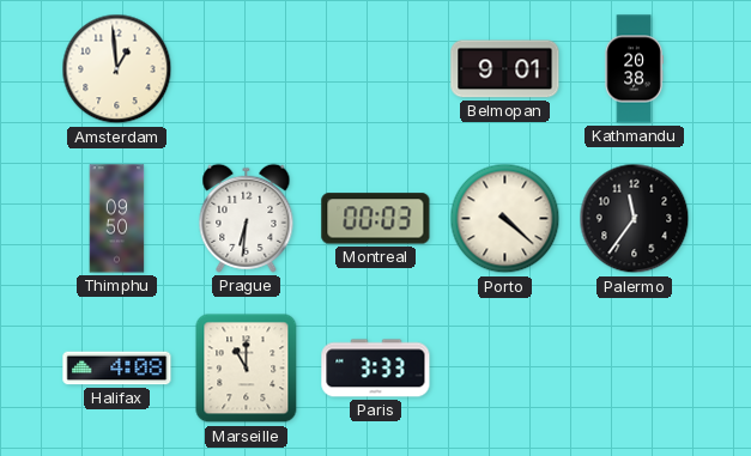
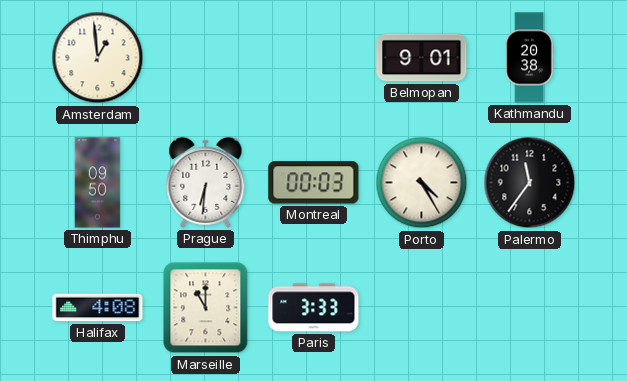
Porto: 4:22 -> 4:25
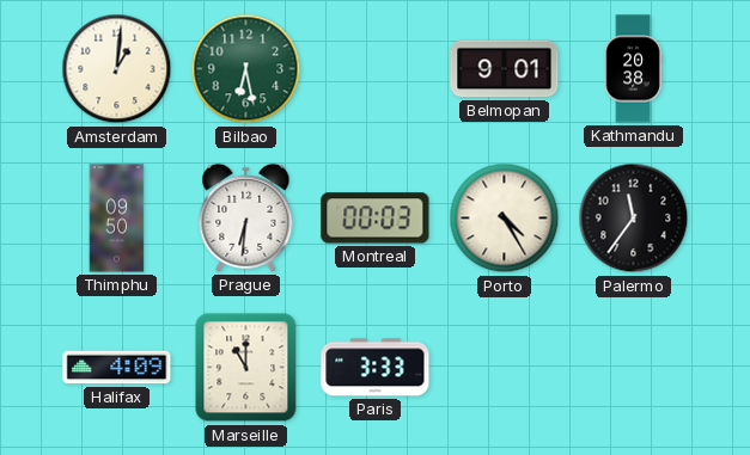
Amsterdam: 12:59 -> 1:01
Bilbao: none -> 6:28
Halifax: 4:08 -> 4:09
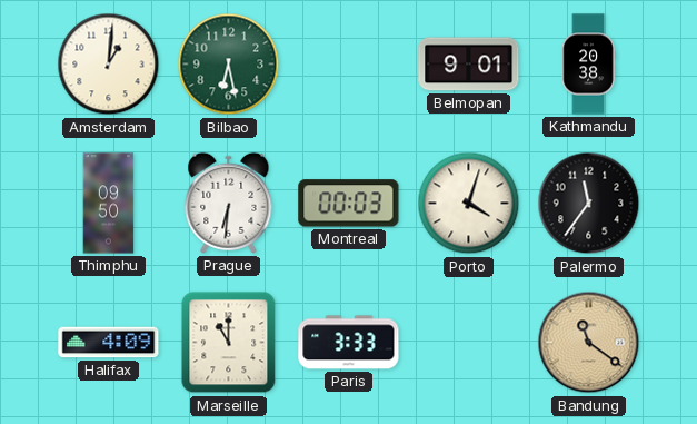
Porto: 4:25 -> 4:03
Bandung: none -> 11:21
